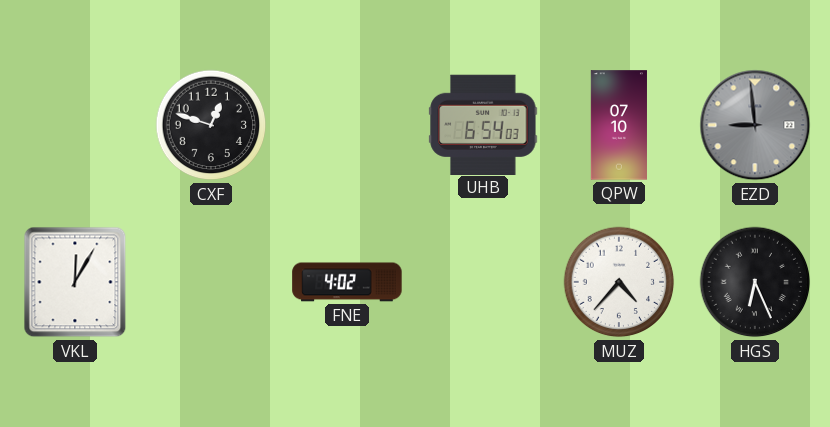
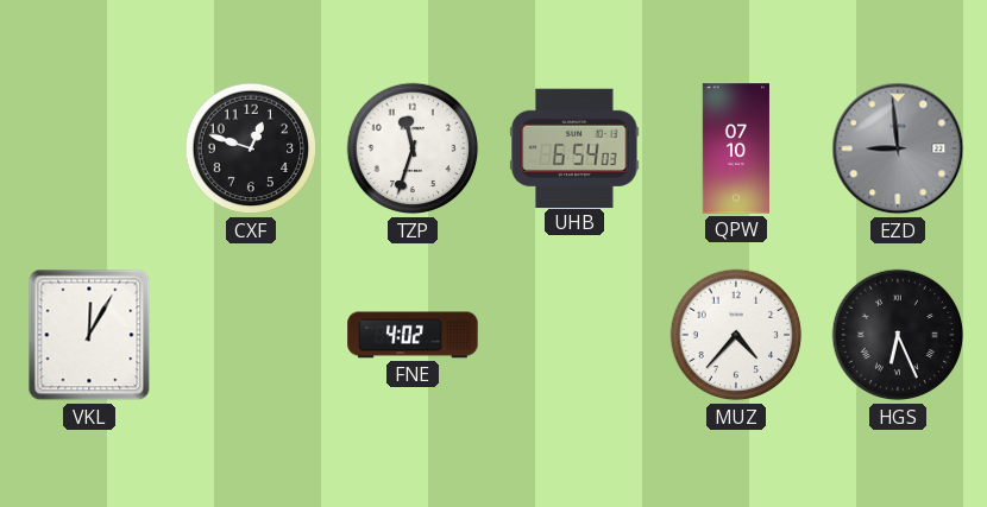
TZP: none -> 11:33
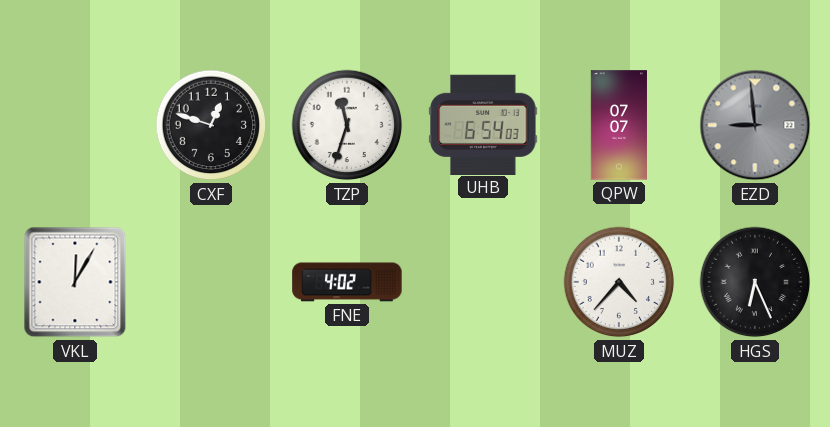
QPW: 07:10 -> 07:07
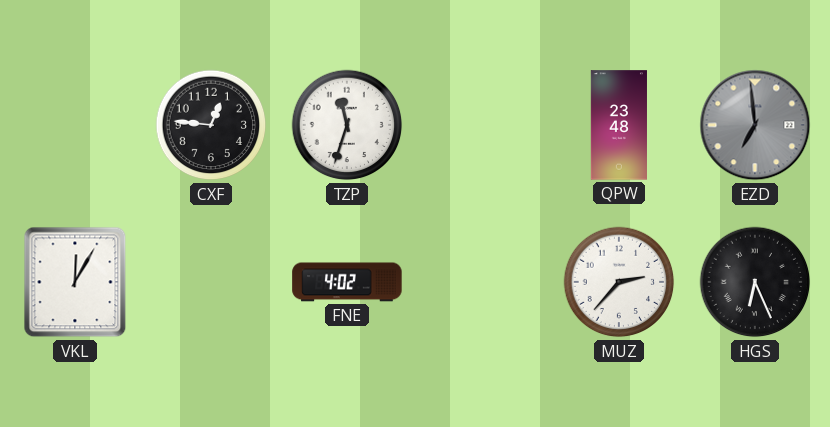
CXF: 12:48 -> 12:46
UHB: 6:54 -> none
QPW: 07:07 -> 23:48
EZD: 8:59 -> 6:59
MUZ: 4:37 -> 2:37
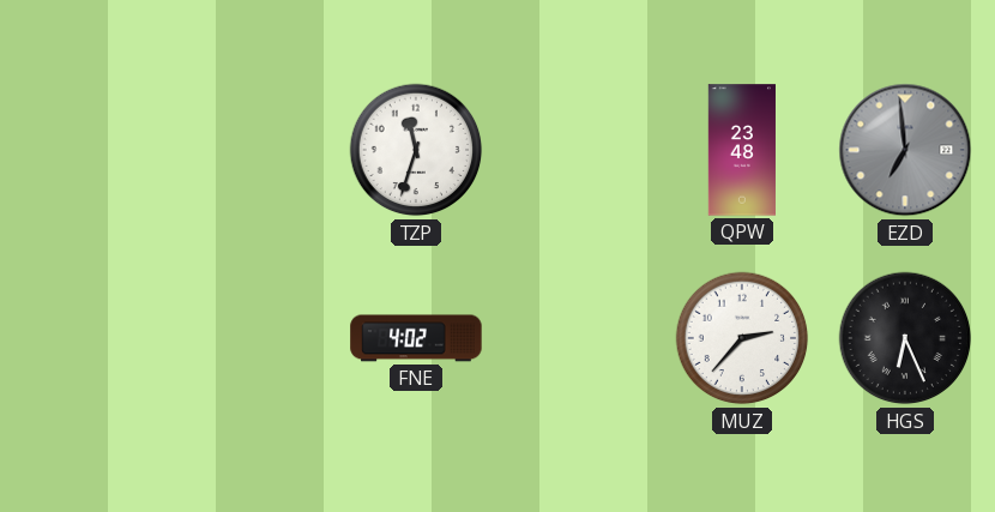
CXF: 12:46 -> none
VKL: 12:05 -> none
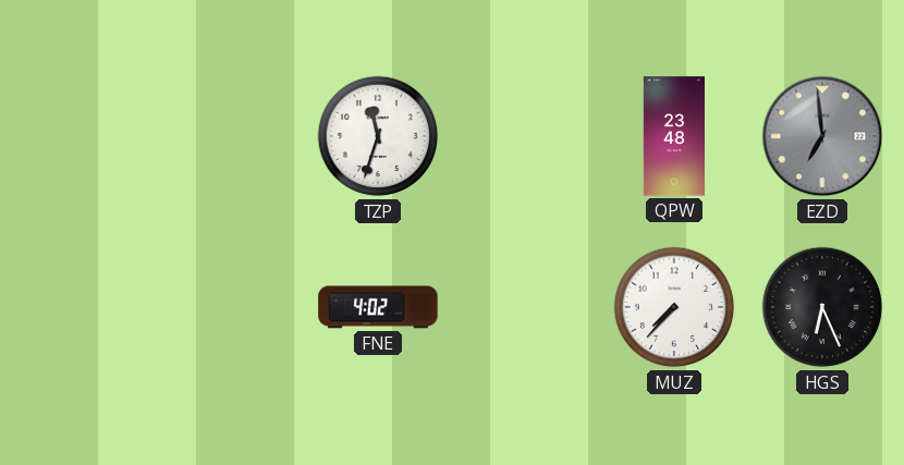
MUZ: 2:37 -> 7:37
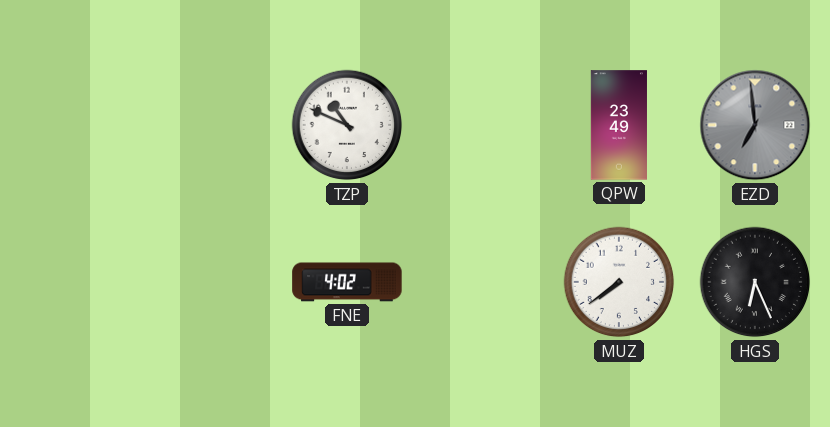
TZP: 11:33 -> 10:49
QPW: 23:48 -> 23:49
MUZ: 7:37 -> 7:39
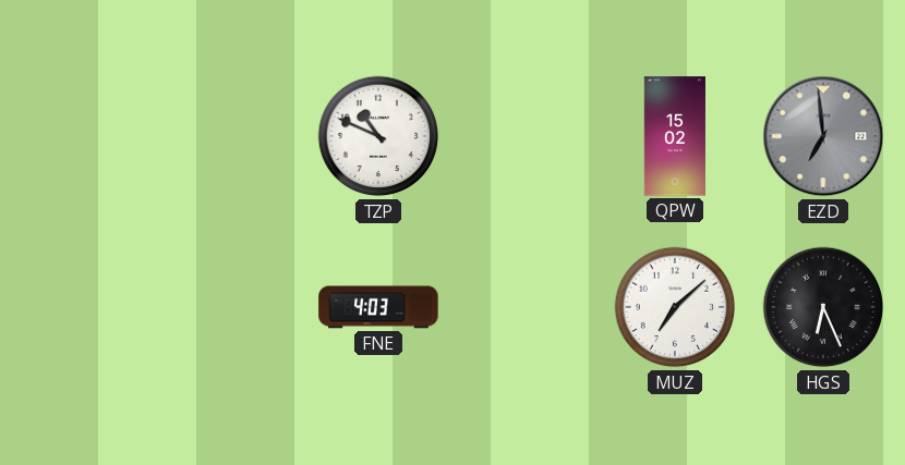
QPW: 23:49 -> 15:02
FNE: 4:02 -> 4:03
MUZ: 7:39 -> 7:08
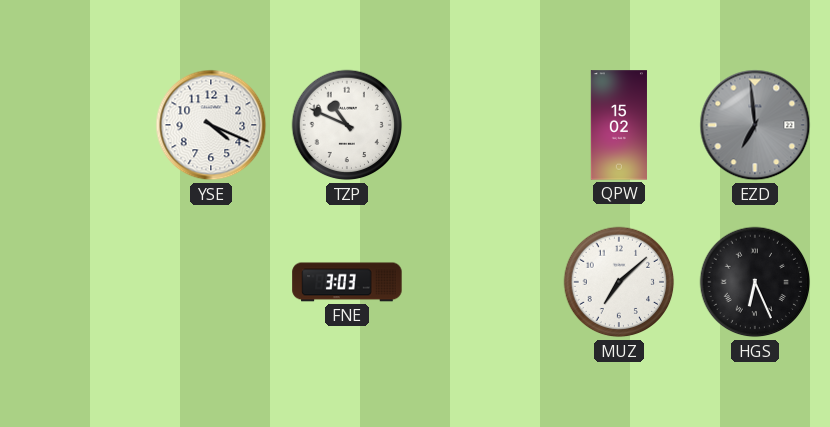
YSE: none -> 4:19
FNE: 4:03 -> 3:03
